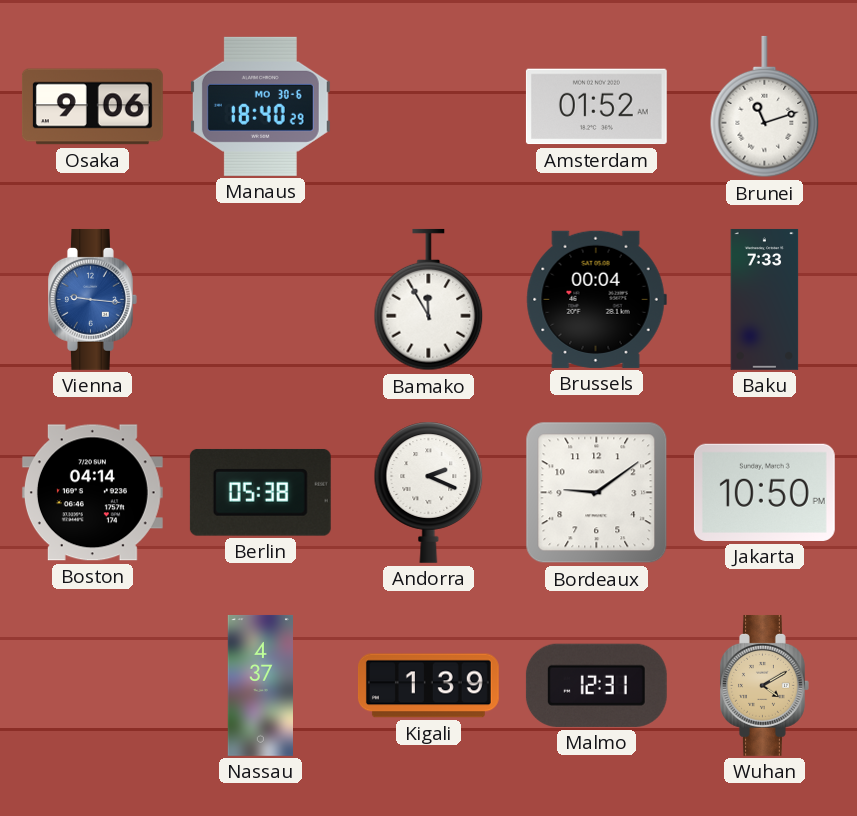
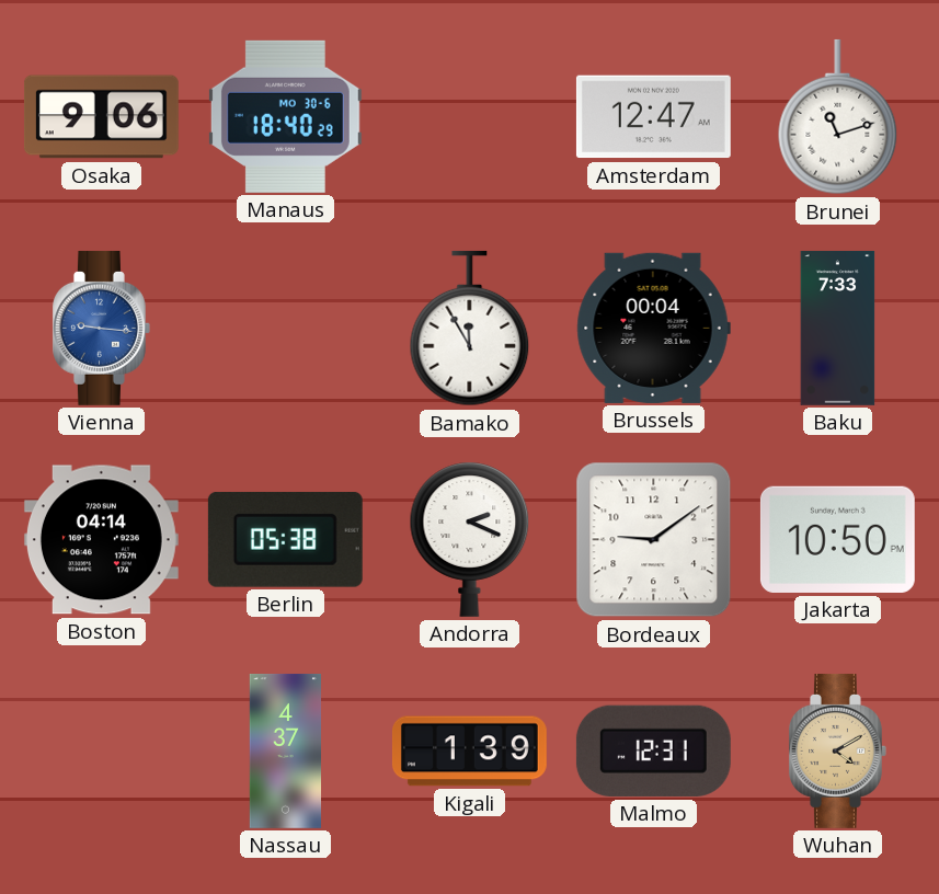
Amsterdam: 01:52 -> 12:47
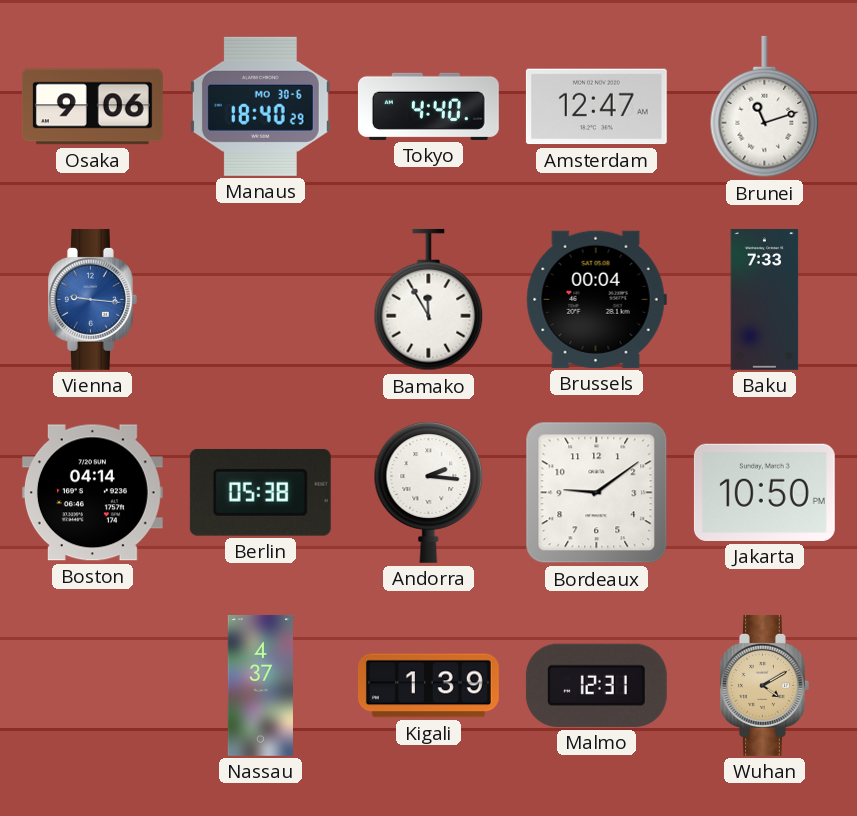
Tokyo: none -> 4:40
Andorra: 2:19 -> 2:16
